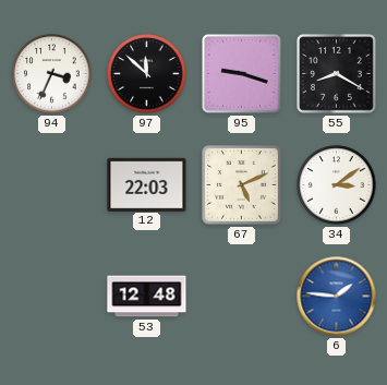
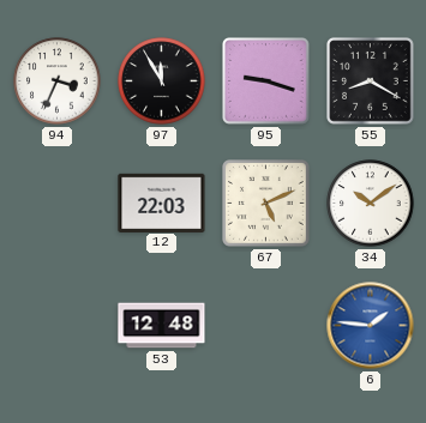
97: 11:52 -> 11:55
34: 3:09 -> 10:09
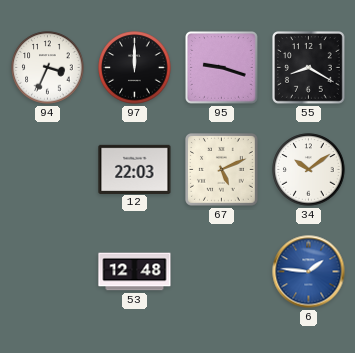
97: 11:55 -> 12:00
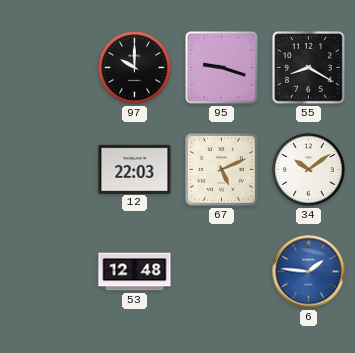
94: 3:34 -> none
97: 12:00 -> 10:00
